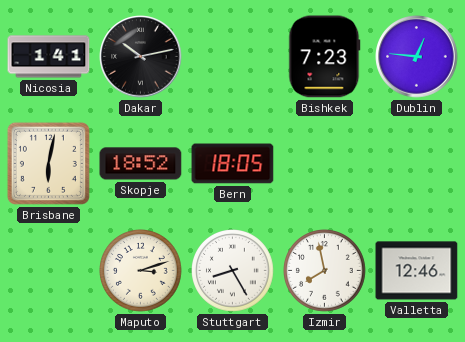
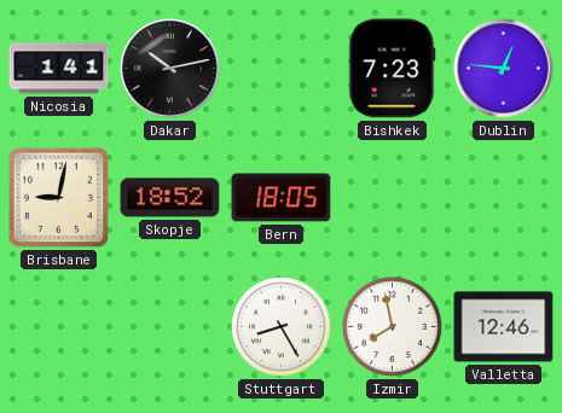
Brisbane: 6:02 -> 9:02
Maputo: 3:12 -> none
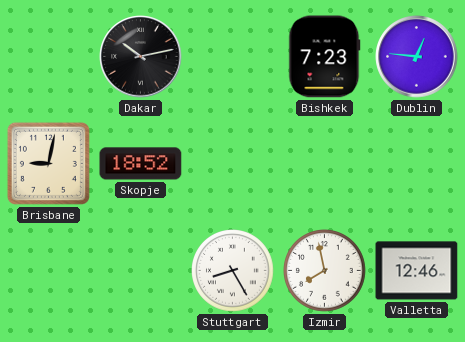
Nicosia: 1:41 -> none
Bern: 18:05 -> none
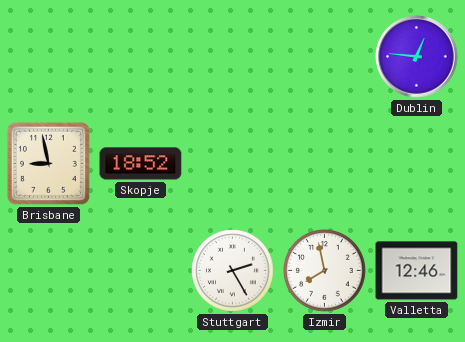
Dakar: 10:13 -> none
Bishkek: 7:23 -> none
Brisbane: 9:02 -> 8:58
Stuttgart: 8:25 -> 2:25
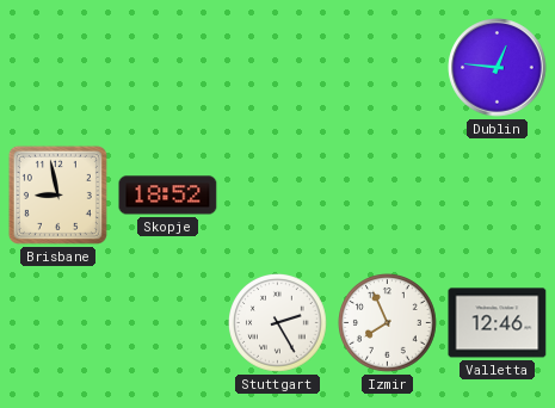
Izmir: 7:58 -> 7:56
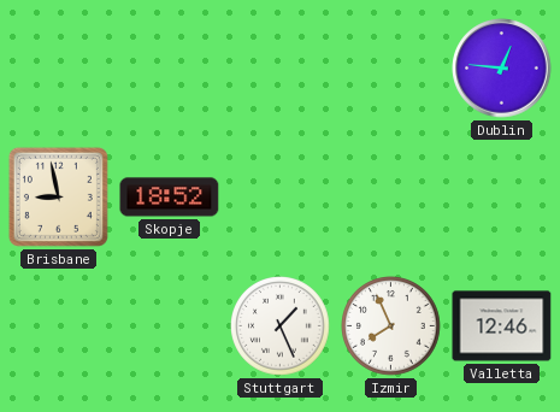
Stuttgart: 2:25 -> 1:26
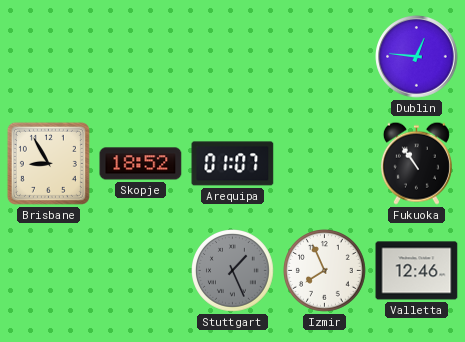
Brisbane: 8:58 -> 8:55
Arequipa: none -> 01:07
Fukuoka: none -> 10:54
Stuttgart dial: white -> grey
